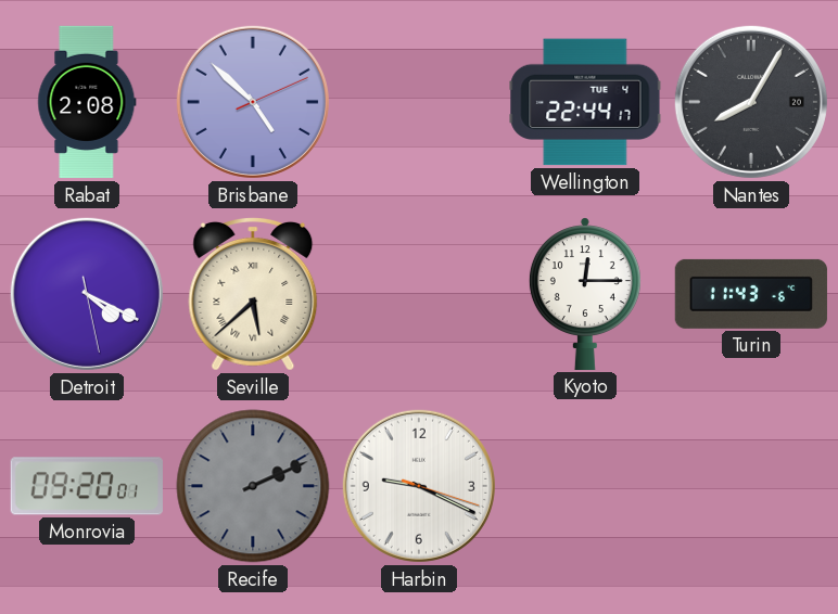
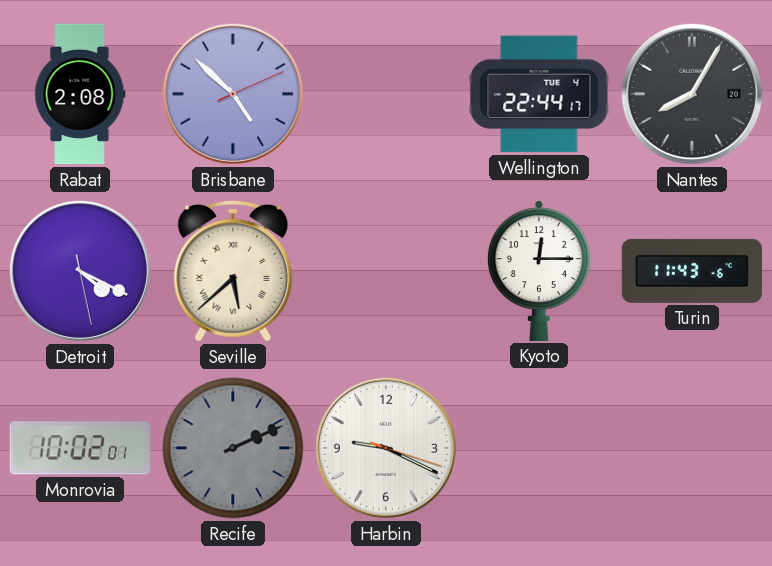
Monrovia: 09:20 -> 10:02
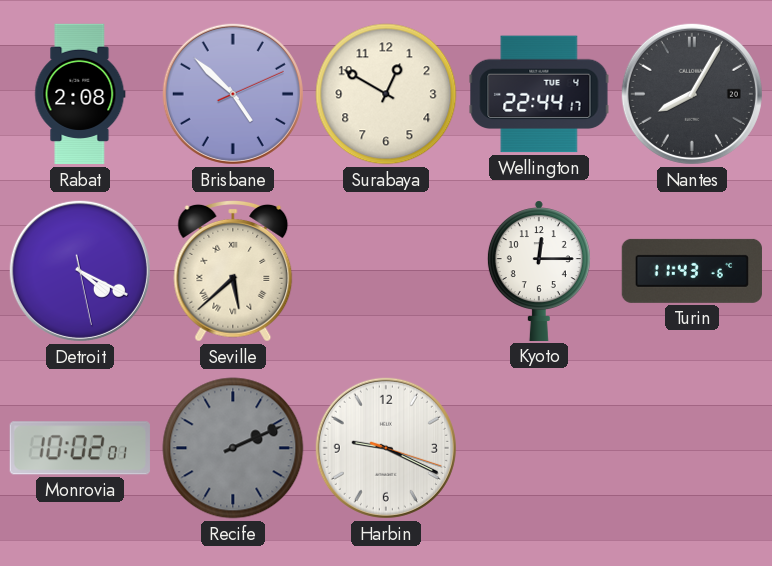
Surabaya: none -> 12:50
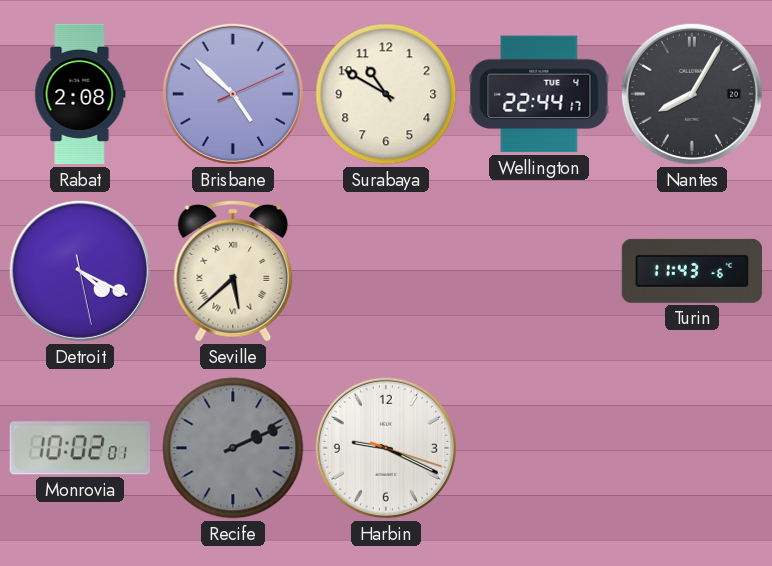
Surabaya: 12:50 -> 10:50
Kyoto: 12:15 -> none
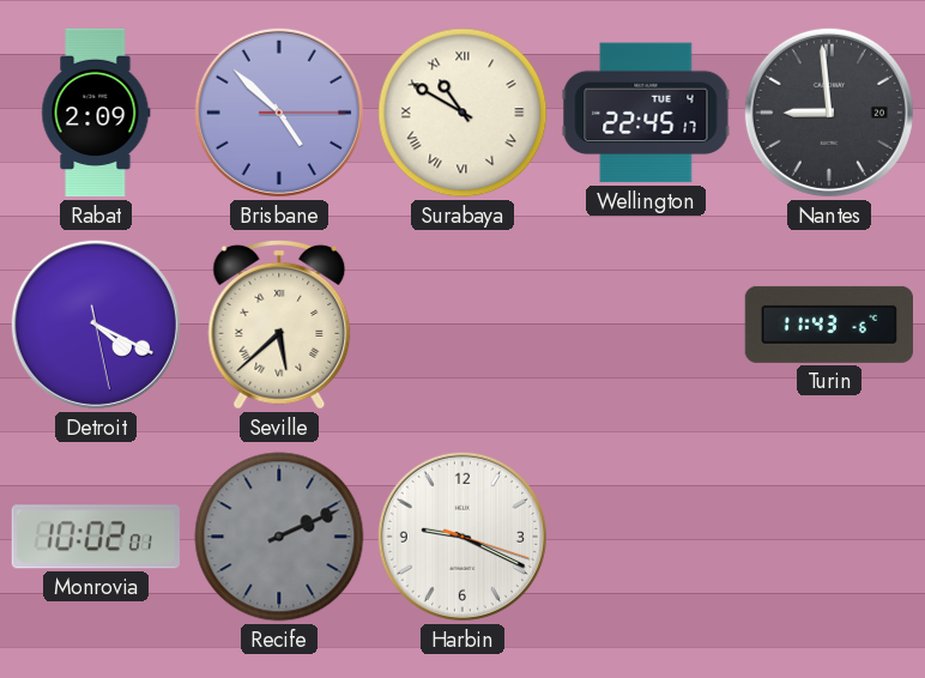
Rabat: 2:08 -> 2:09
Brisbane: 4:52:11 -> 4:52:15
Surabaya numerals: Arabic -> Roman
Wellington: 22:44 -> 22:45
Nantes: 8:05 -> 8:59
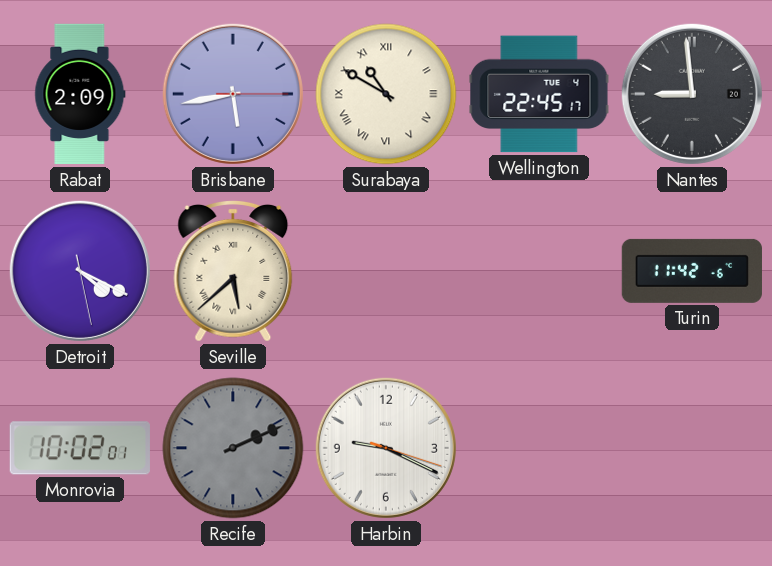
Brisbane: 4:52 -> 5:43
Turin: 11:43 -> 11:42
